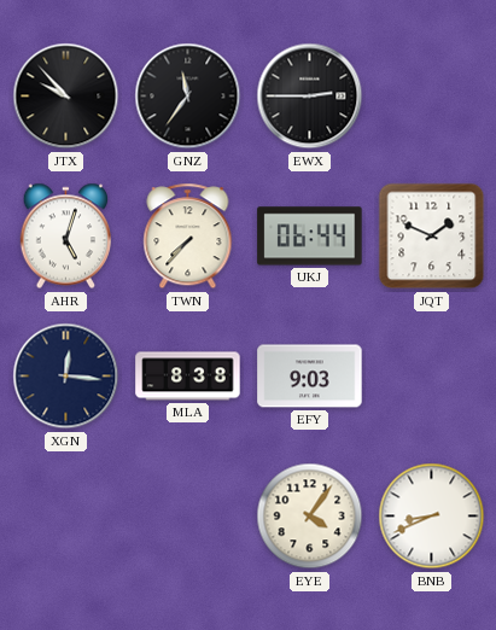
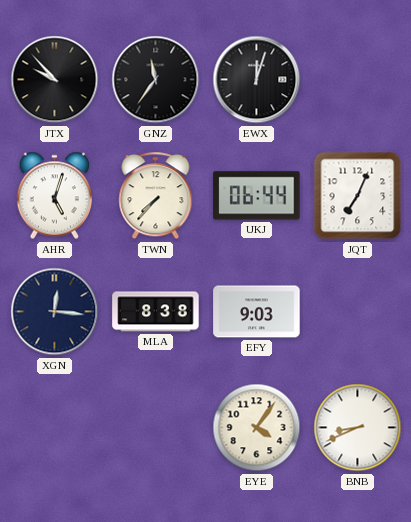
EWX: 2:45 -> 12:03
JQT: 1:49 -> 7:04
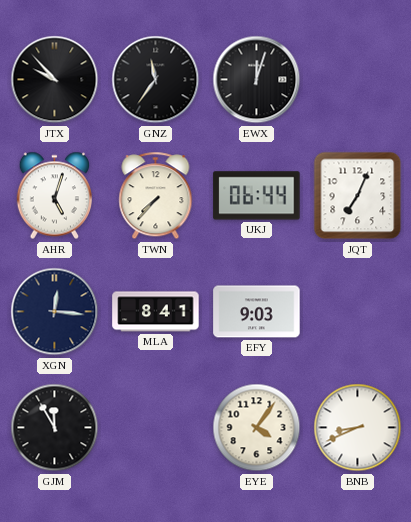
MLA: 8:38 -> 8:41
GJM: none -> 11:55
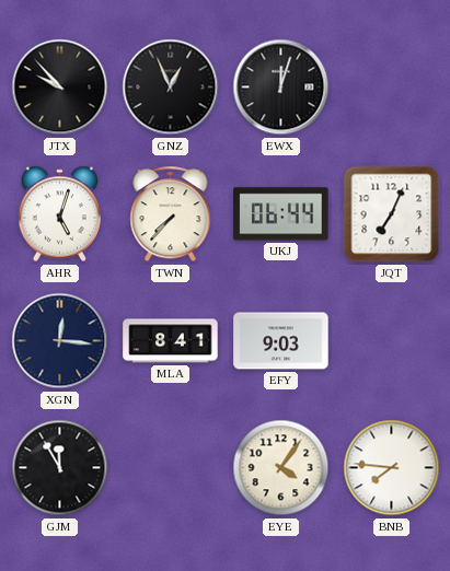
GNZ: 11:36 -> 12:56
BNB: 8:41 -> 7:46
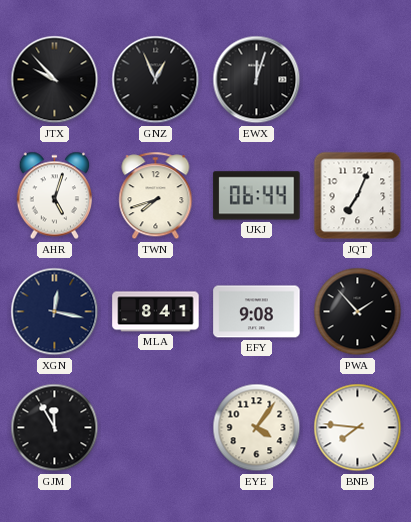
TWN: 7:37 -> 7:42
XGN: 12:16 -> 12:17
EFY: 9:03 -> 9:08
PWA: none -> 1:53
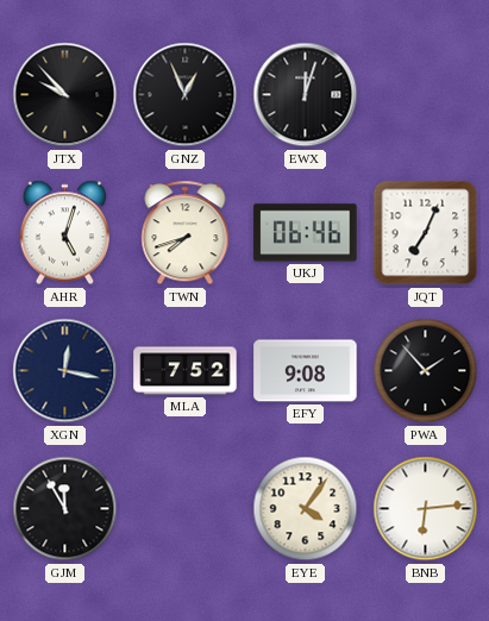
UKJ: 06:44 -> 06:46
MLA: 8:41 -> 7:52
BNB: 7:46 -> 6:14
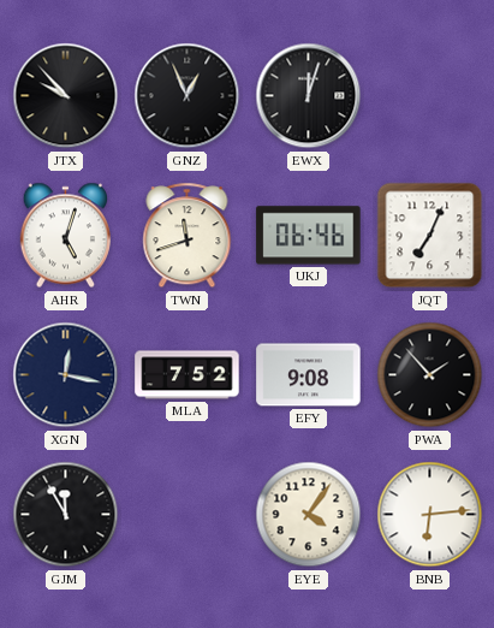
TWN: 7:42 -> 11:42
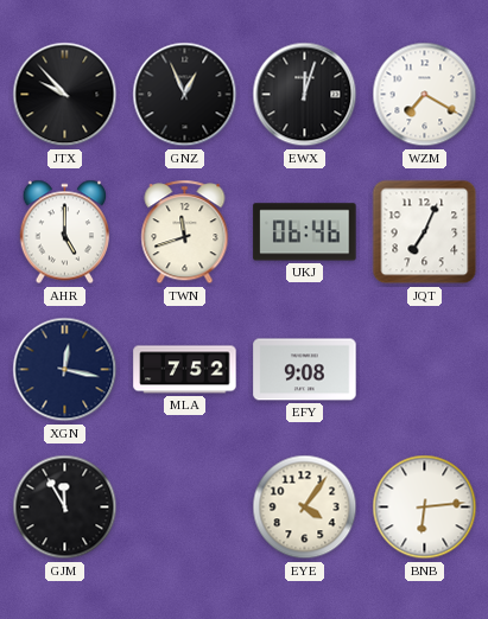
WZM: none -> 7:20
AHR: 5:03 -> 5:00
PWA: 1:53 -> none
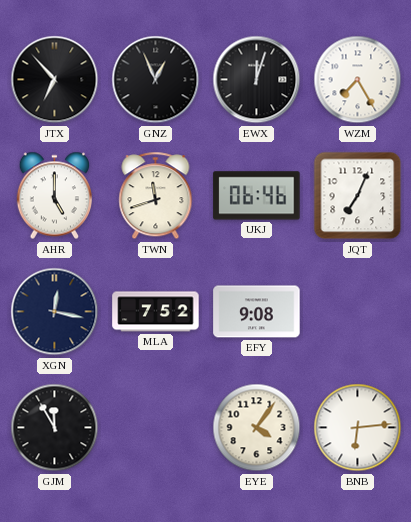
JTX: 9:53 -> 6:53
WZM: 7:20 -> 7:25
